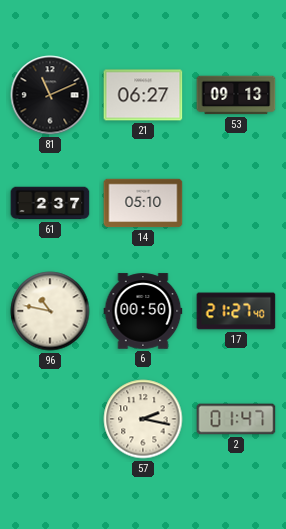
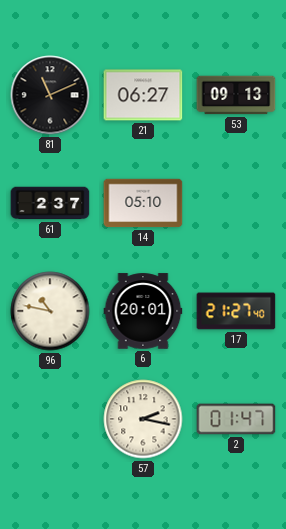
6: 00:50 -> 20:01
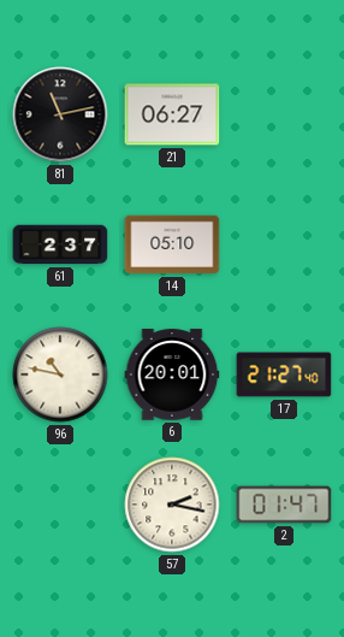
81: 11:11 -> 11:13
53: 09:13 -> none
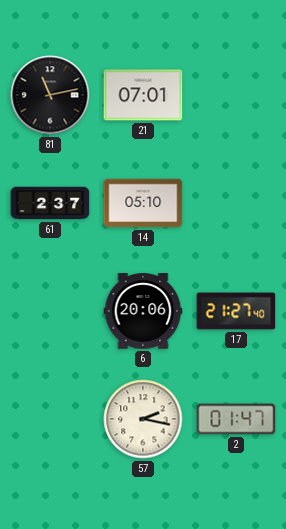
21: 06:27 -> 07:01
96: 10:47 -> none
6: 20:01 -> 20:06
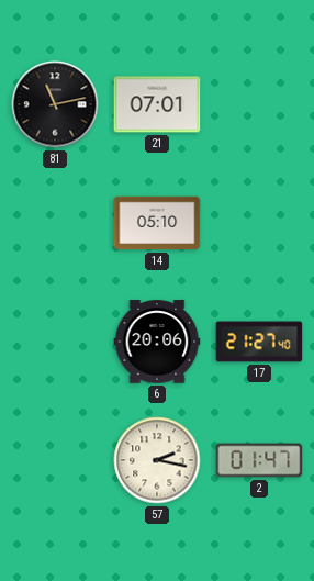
61: 2:37 -> none
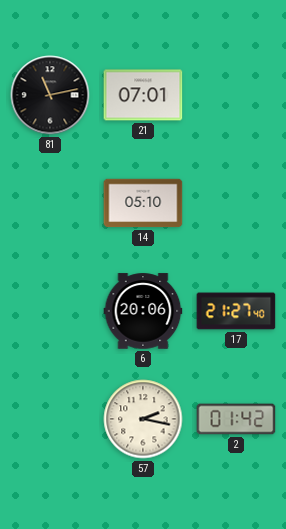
2: 01:47 -> 01:42
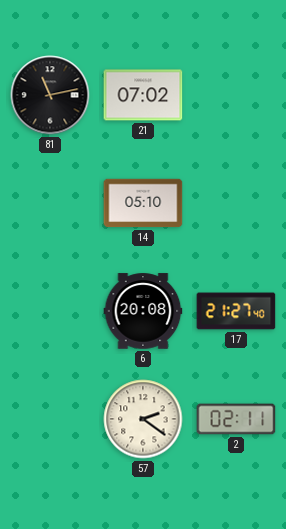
21: 07:01 -> 07:02
6: 20:06 -> 20:08
57: 2:17 -> 2:21
2: 01:42 -> 02:11
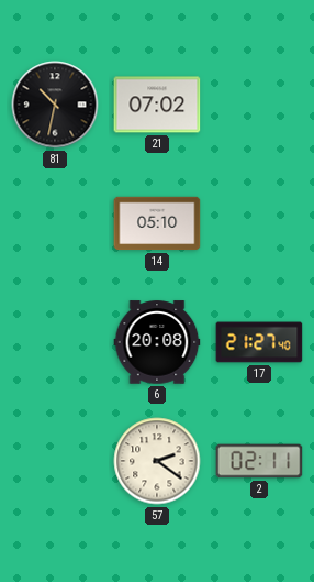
81: 11:13 -> 10:32
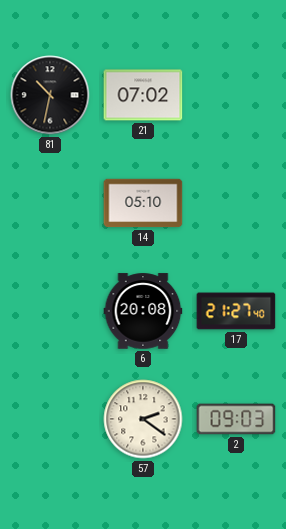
2: 02:11 -> 09:03
